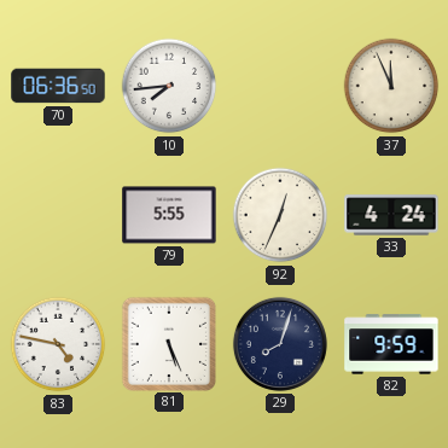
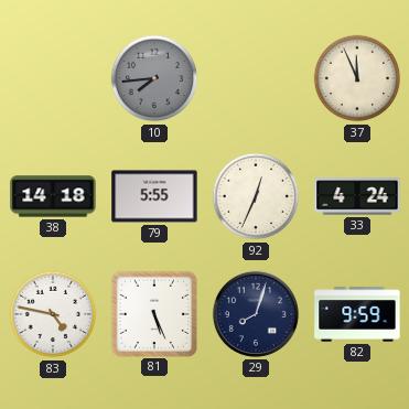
70: 06:36 -> none
10 dial: white -> grey
38: none -> 14:18
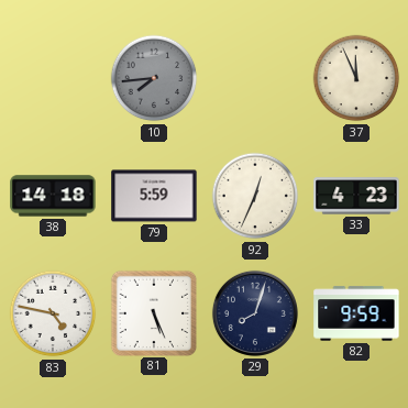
79: 5:55 -> 5:59
33: 4:24 -> 4:23
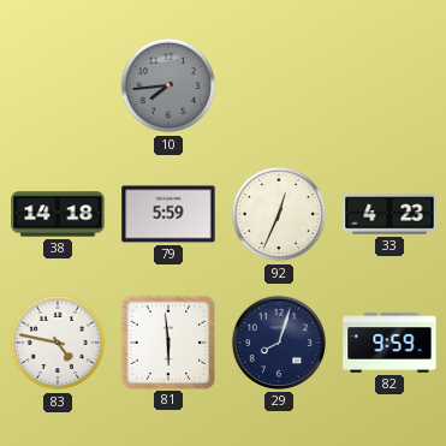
37: 11:56 -> none
81: 5:26 -> 5:59
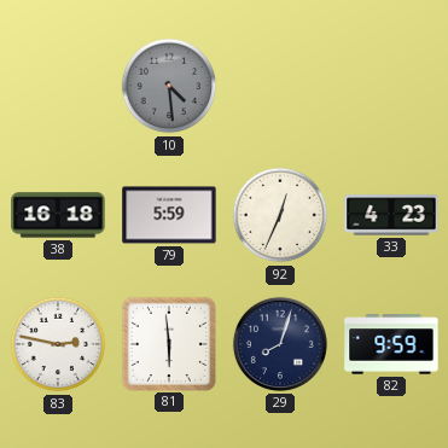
10: 7:44 -> 4:29
38: 14:18 -> 16:18
83: 4:47 -> 2:47
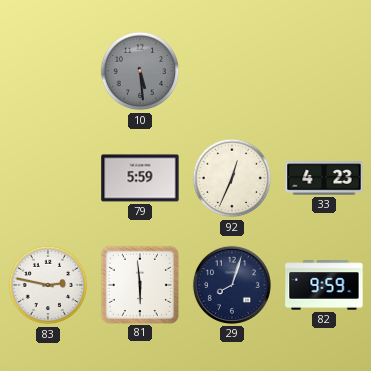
10: 4:29 -> 5:29
38: 16:18 -> none
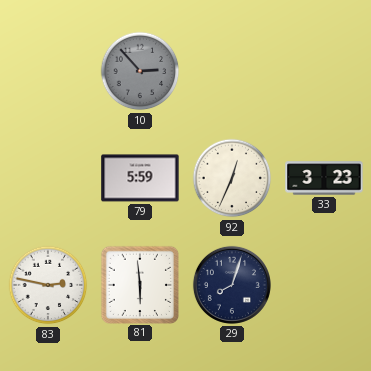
10: 5:29 -> 2:53
33: 4:23 -> 3:23
82: 9:59 -> none
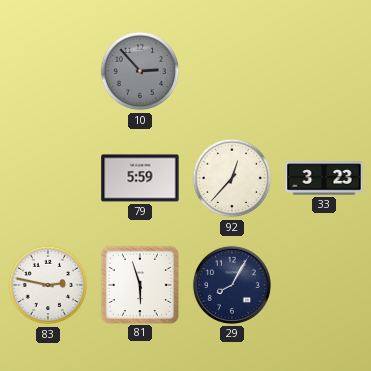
92: 12:34 -> 12:37
81: 5:59 -> 5:57
29: 8:03 -> 8:05
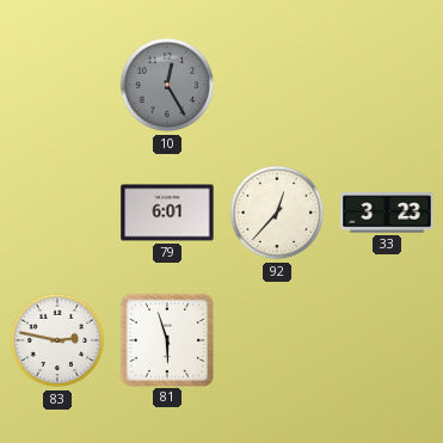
10: 2:53 -> 12:25
79: 5:59 -> 6:01
29: 8:05 -> none
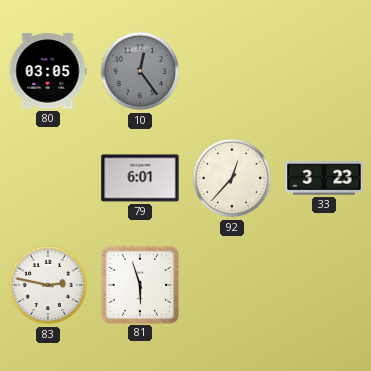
80: none -> 03:05
10: 12:25 -> 12:24
